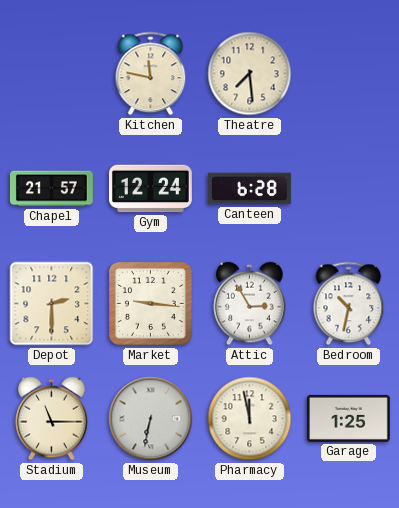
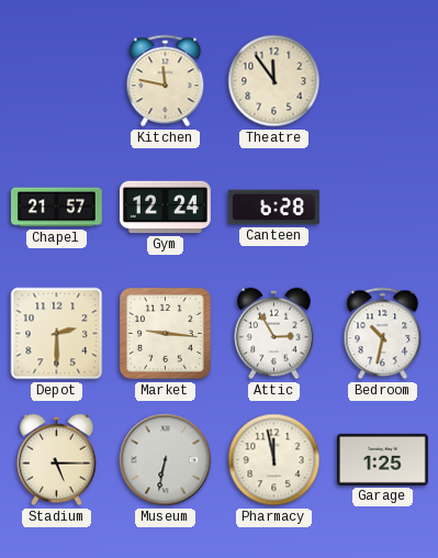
Theatre: 7:29 -> 11:54
Stadium: 11:15 -> 5:15
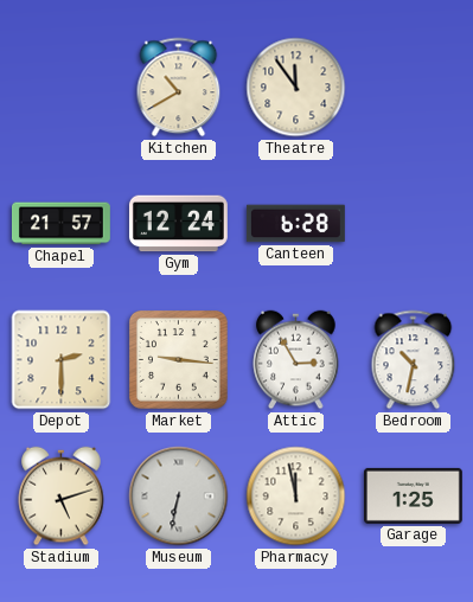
Kitchen: 11:47 -> 10:40
Stadium: 5:15 -> 5:12
